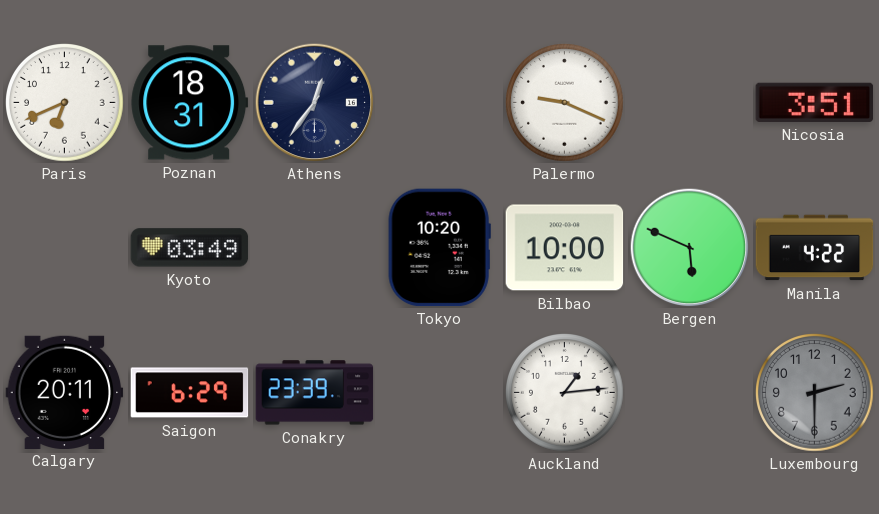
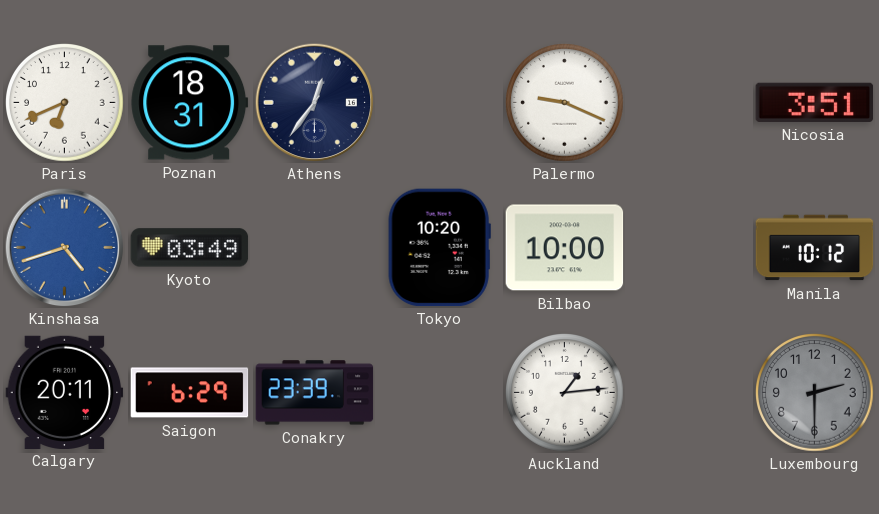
Kinshasa: none -> 4:42
Bergen: 5:49 -> none
Manila: 4:22 -> 10:12
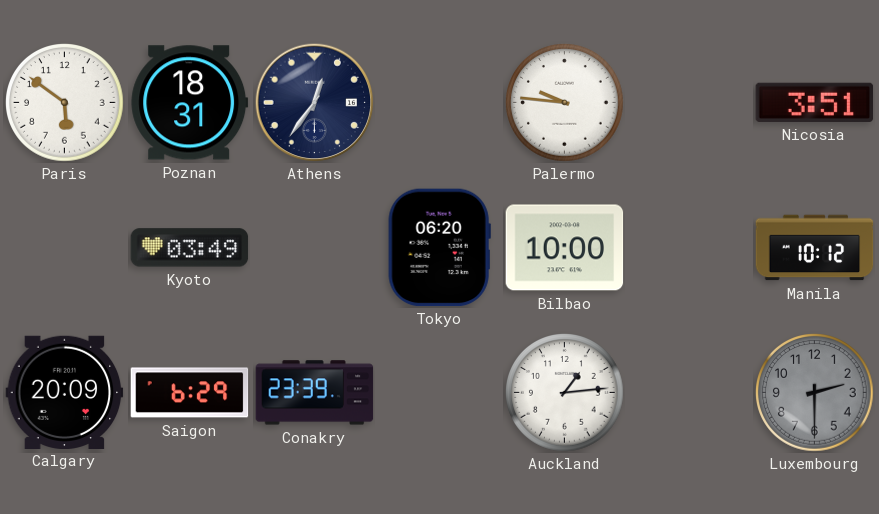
Paris: 6:41 -> 5:51
Palermo: 9:19 -> 9:46
Kinshasa: 4:42 -> none
Tokyo: 10:20 -> 06:20
Calgary: 20:11 -> 20:09
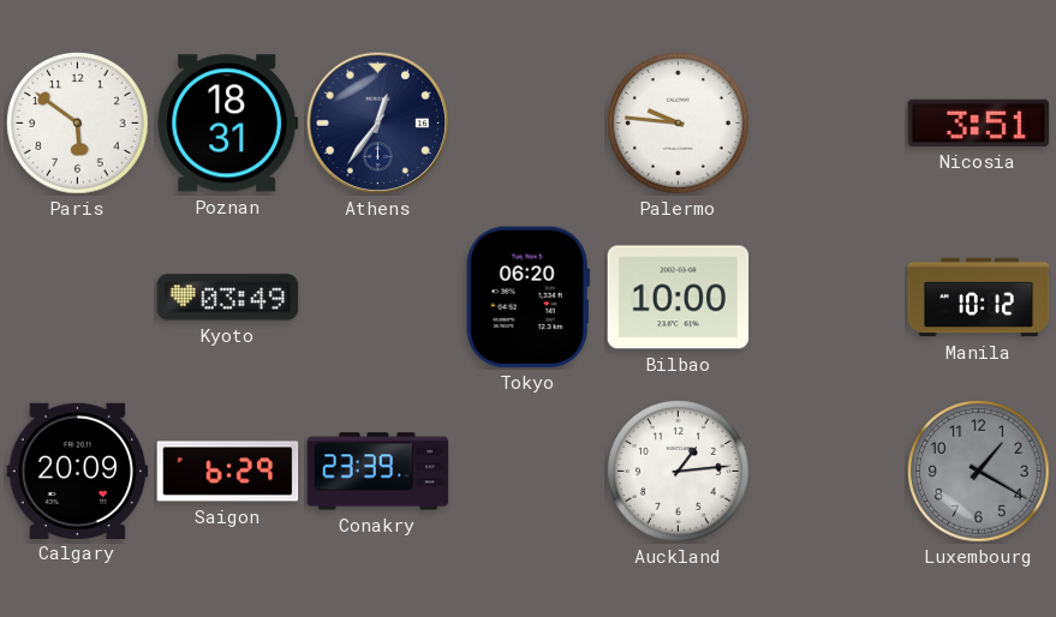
Luxembourg: 2:30 -> 1:20
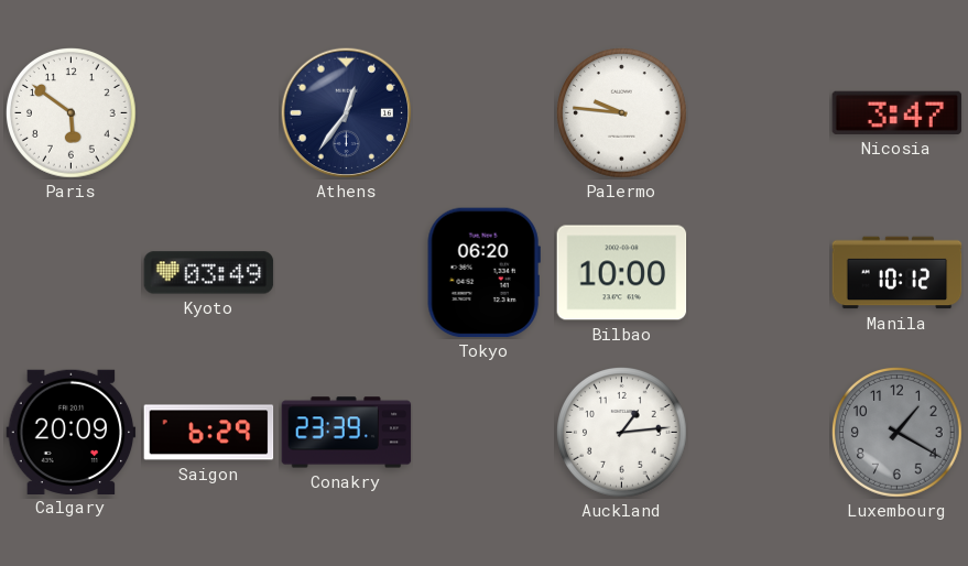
Poznan: 18:31 -> none
Nicosia: 3:51 -> 3:47
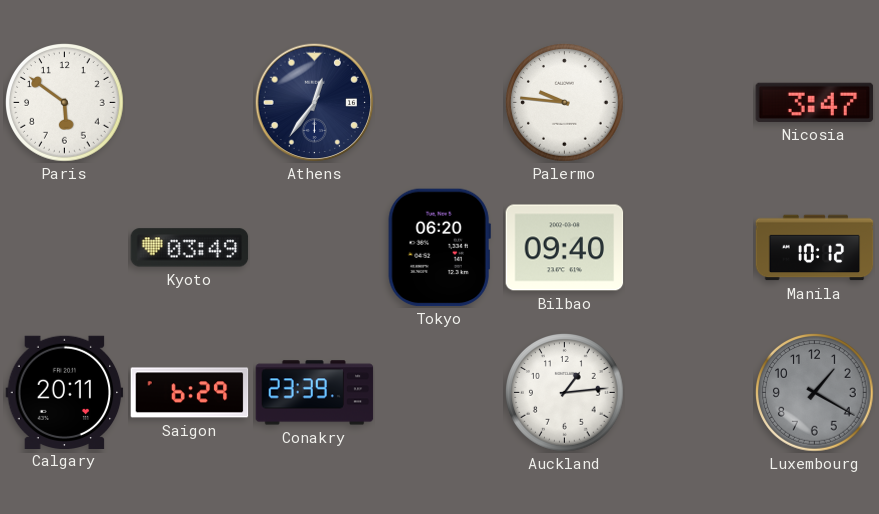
Bilbao: 10:00 -> 09:40
Calgary: 20:09 -> 20:11
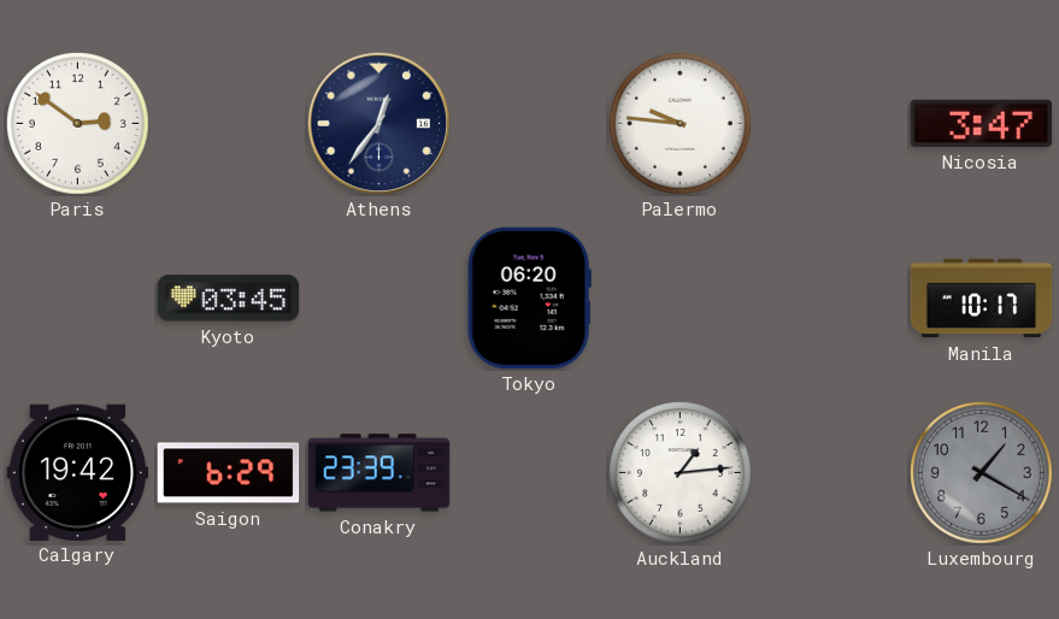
Paris: 5:51 -> 2:51
Kyoto: 03:49 -> 03:45
Bilbao: 09:40 -> none
Manila: 10:12 -> 10:17
Calgary: 20:11 -> 19:42
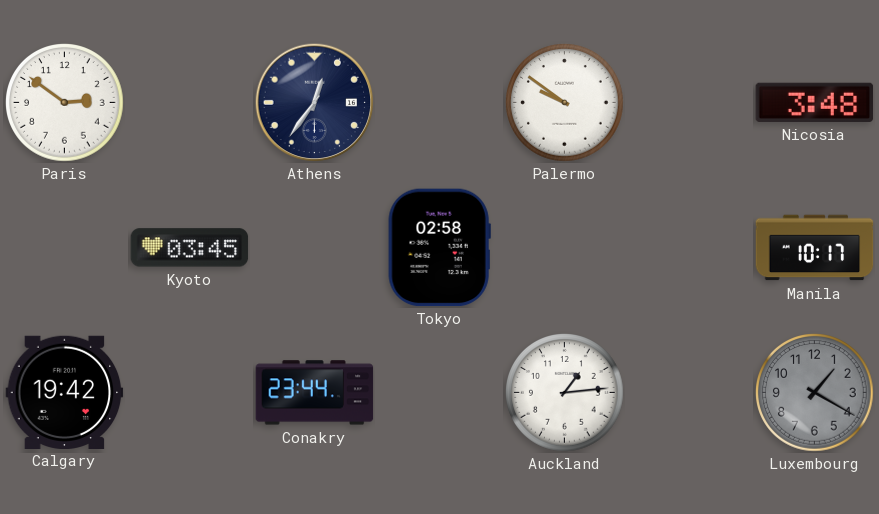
Palermo: 9:46 -> 9:51
Nicosia: 3:47 -> 3:48
Tokyo: 06:20 -> 02:58
Saigon: 6:29 -> none
Conakry: 23:39 -> 23:44
